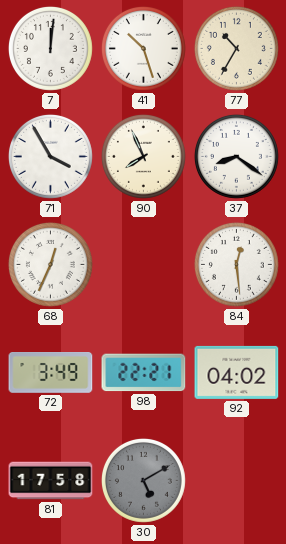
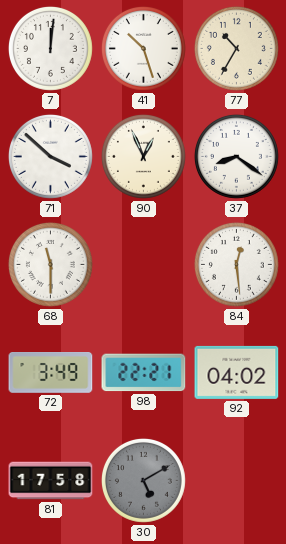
71: 3:55 -> 3:52
90: 7:56 -> 12:56
68: 12:34 -> 11:30
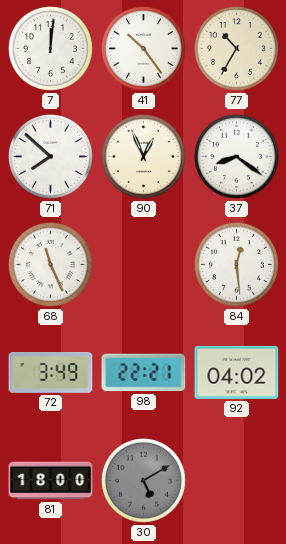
41: 10:27 -> 10:24
71: 3:52 -> 7:52
68: 11:30 -> 11:26
81: 17:58 -> 18:00
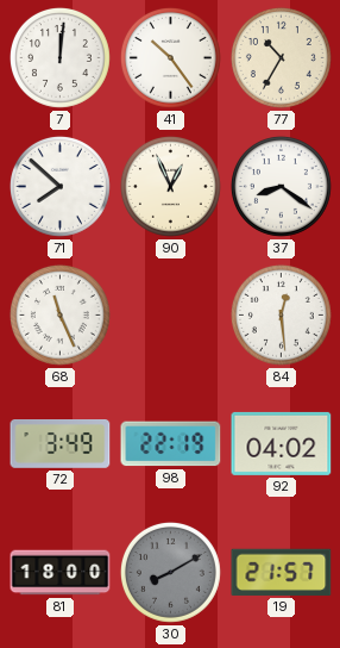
98: 22:21 -> 22:19
30: 5:10 -> 8:10
19: none -> 21:57
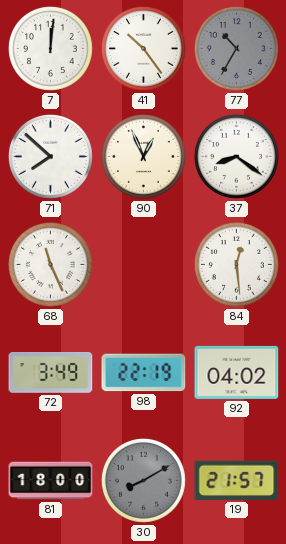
77 dial: cream -> grey
